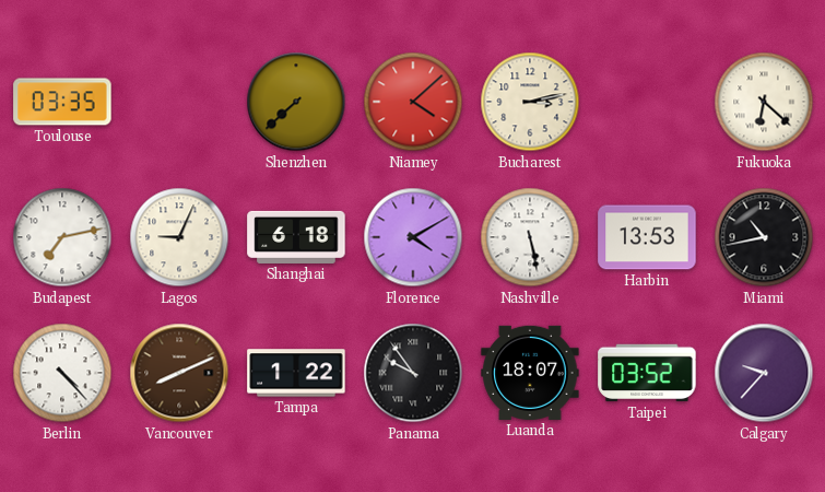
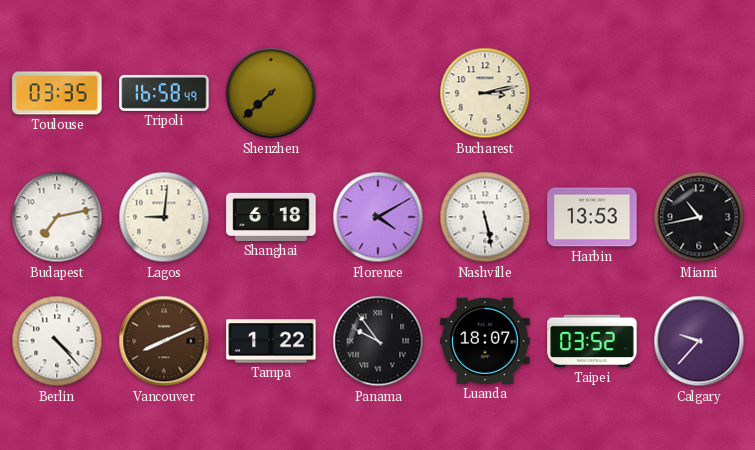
Tripoli: none -> 16:58
Niamey: 4:08 -> none
Fukuoka: 6:22 -> none
Lagos: 9:04 -> 9:01
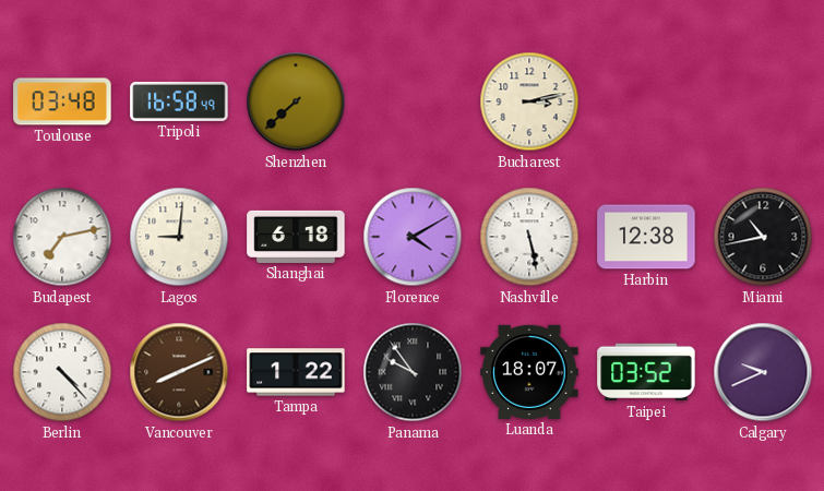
Toulouse: 03:35 -> 03:48
Harbin: 13:53 -> 12:38
Calgary: 9:37 -> 9:41
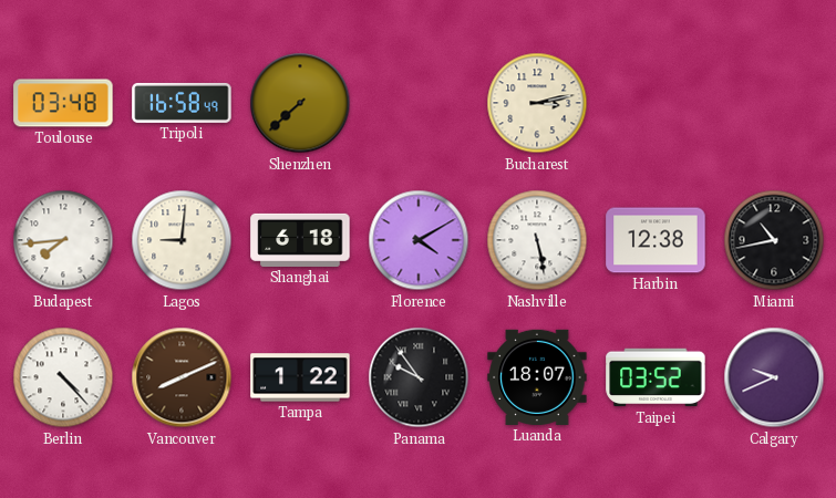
Budapest: 7:13 -> 7:44
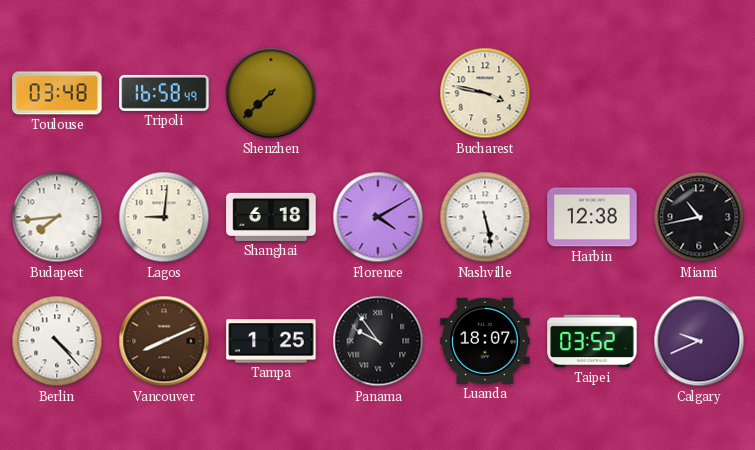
Bucharest: 3:13 -> 3:47
Tampa: 1:22 -> 1:25
